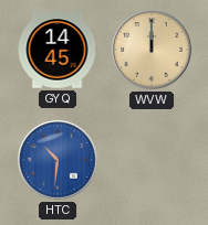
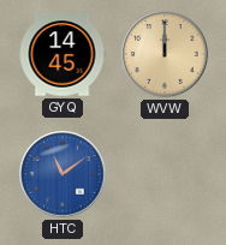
HTC: 10:31 -> 11:09
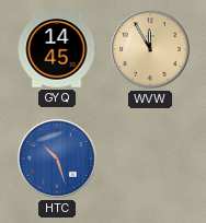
WVW: 12:00 -> 11:55
HTC: 11:09 -> 10:27
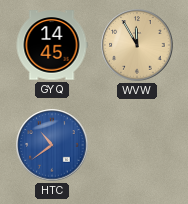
HTC: 10:27 -> 10:39
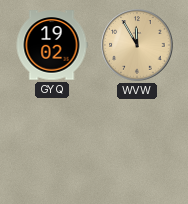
GYQ: 14:45 -> 19:02
HTC: 10:39 -> none
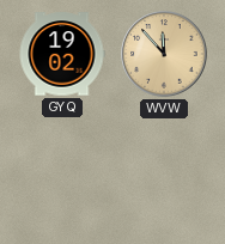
WVW: 11:55 -> 11:53
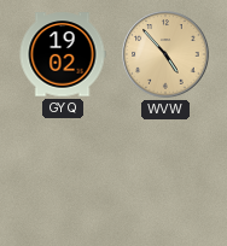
WVW: 11:53 -> 4:53
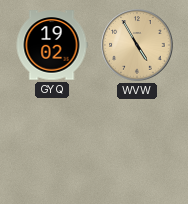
WVW: 4:53 -> 4:55
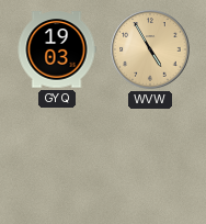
GYQ: 19:02 -> 19:03
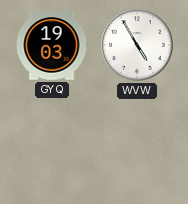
WVW dial: champagne -> white
